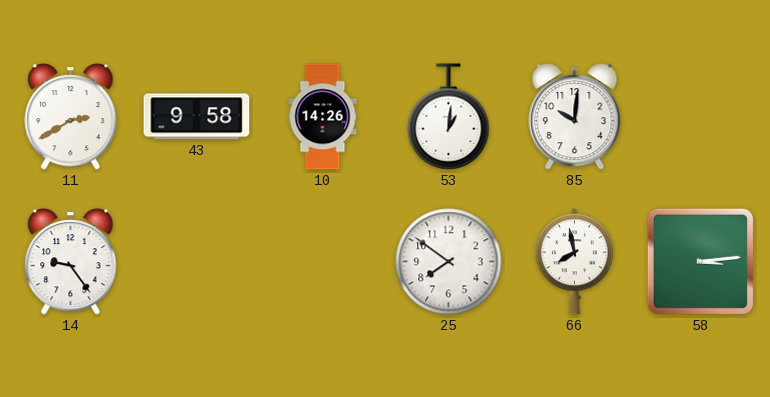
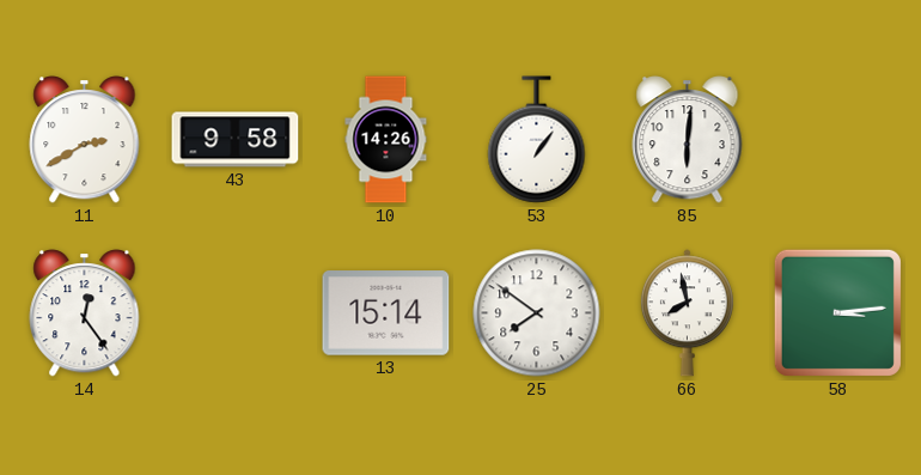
53: 1:01 -> 1:06
85: 10:01 -> 6:01
14: 9:24 -> 12:24
13: none -> 15:14
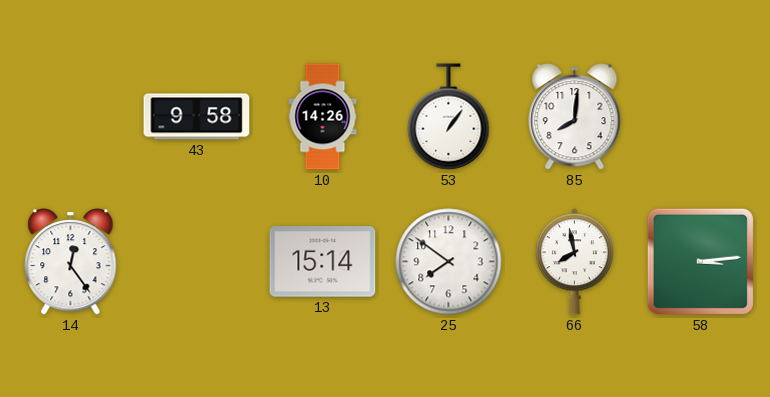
11: 2:40 -> none
85: 6:01 -> 8:01
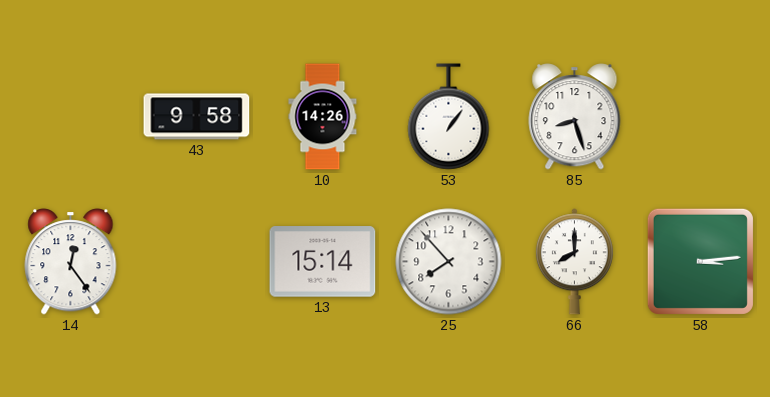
85: 8:01 -> 8:27
25: 7:51 -> 7:53
66: 7:58 -> 8:00
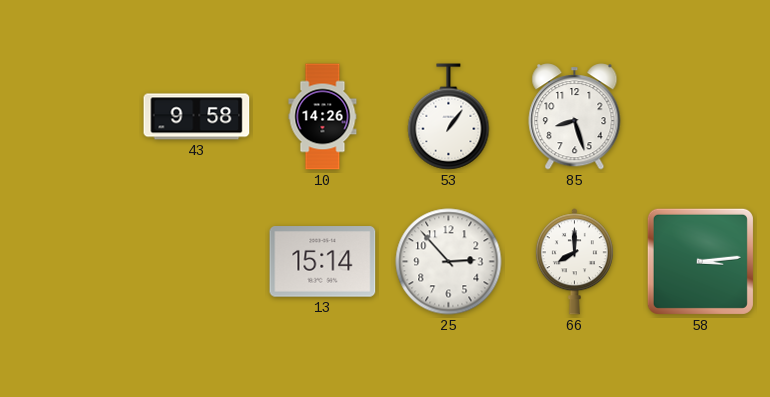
14: 12:24 -> none
25: 7:53 -> 2:53
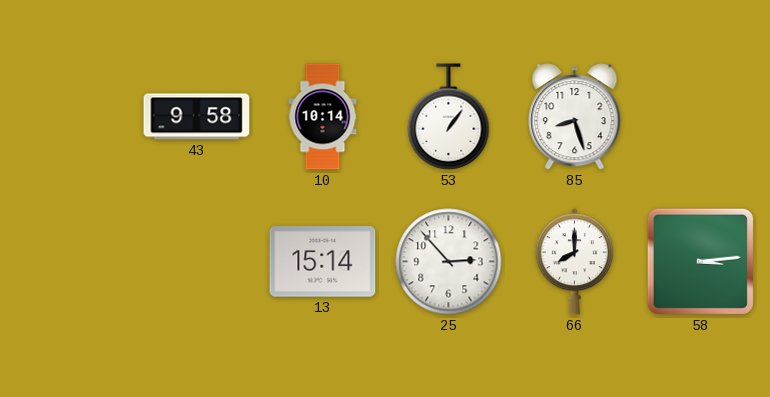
10: 14:26 -> 10:14
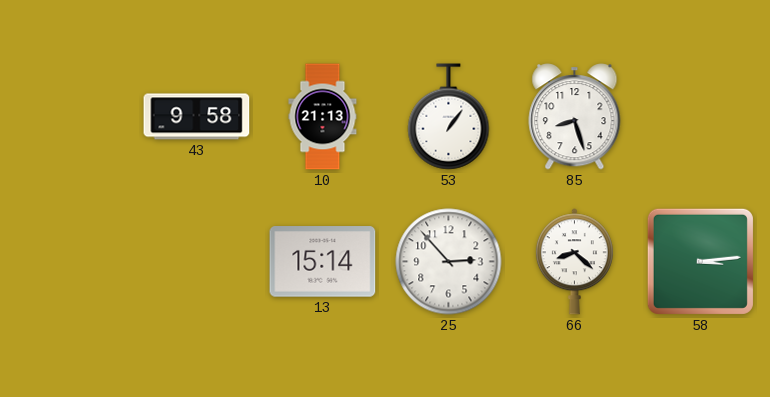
10: 10:14 -> 21:13
66: 8:00 -> 8:22
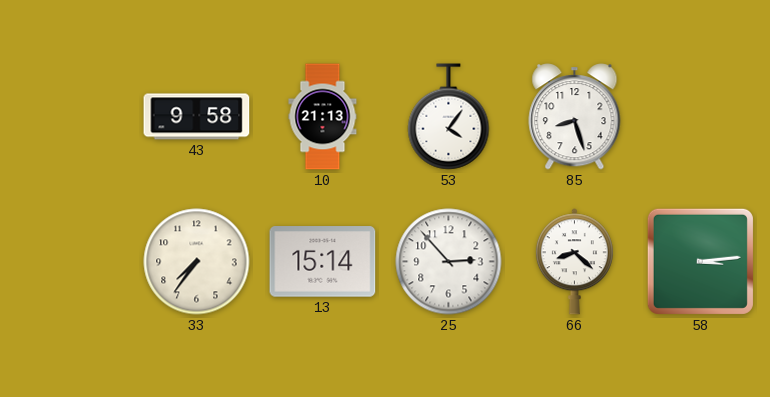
53: 1:06 -> 4:06
33: none -> 7:36
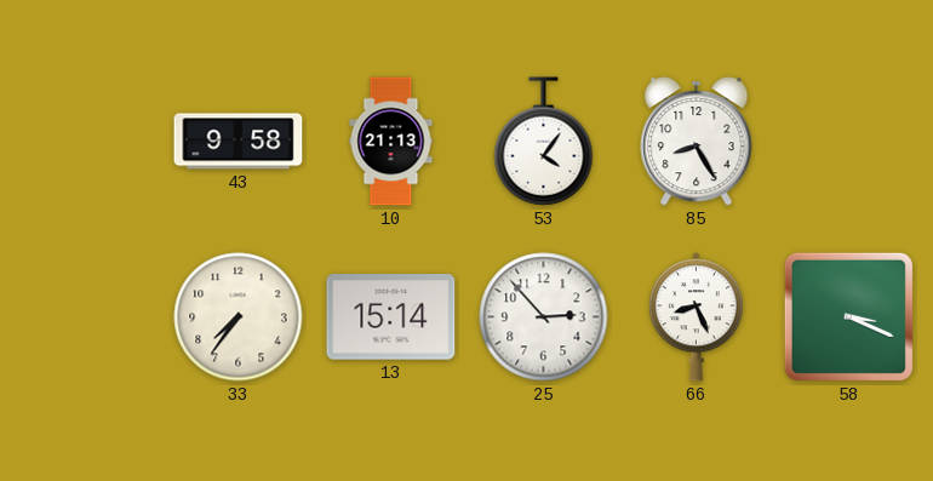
85: 8:27 -> 8:25
66: 8:22 -> 8:26
58: 3:14 -> 3:19
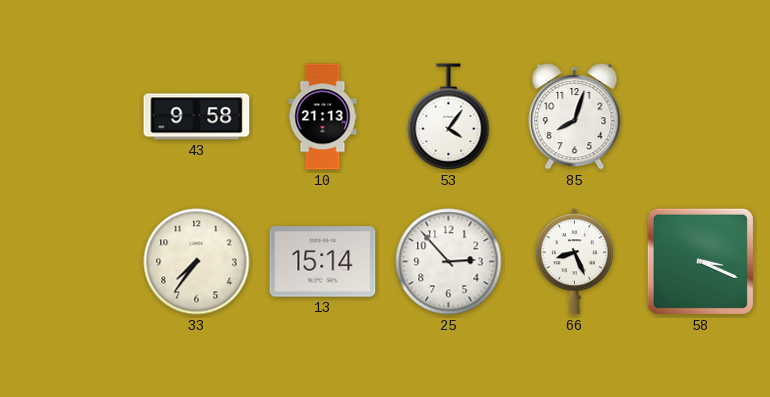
85: 8:25 -> 8:03
